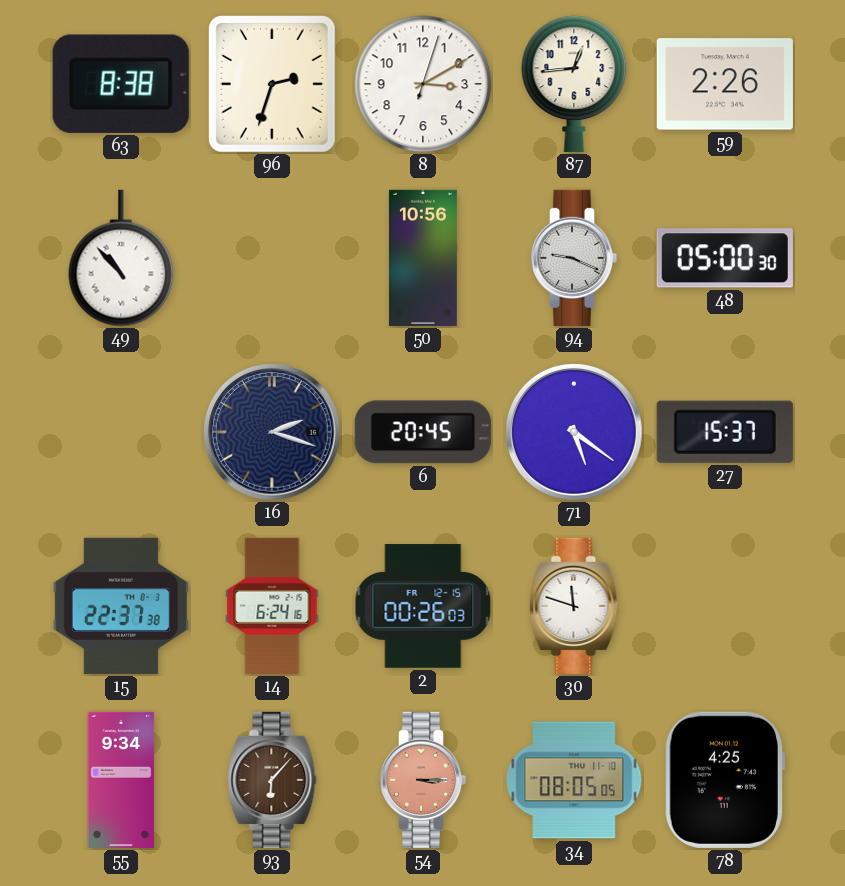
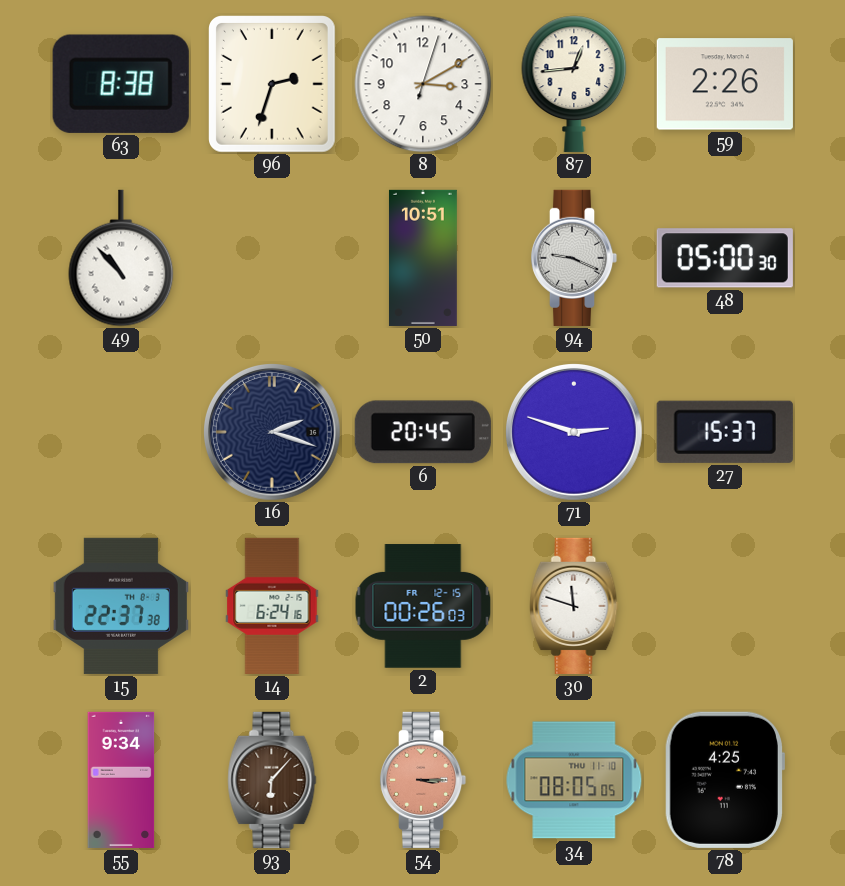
50: 10:56 -> 10:51
71: 5:21 -> 2:48
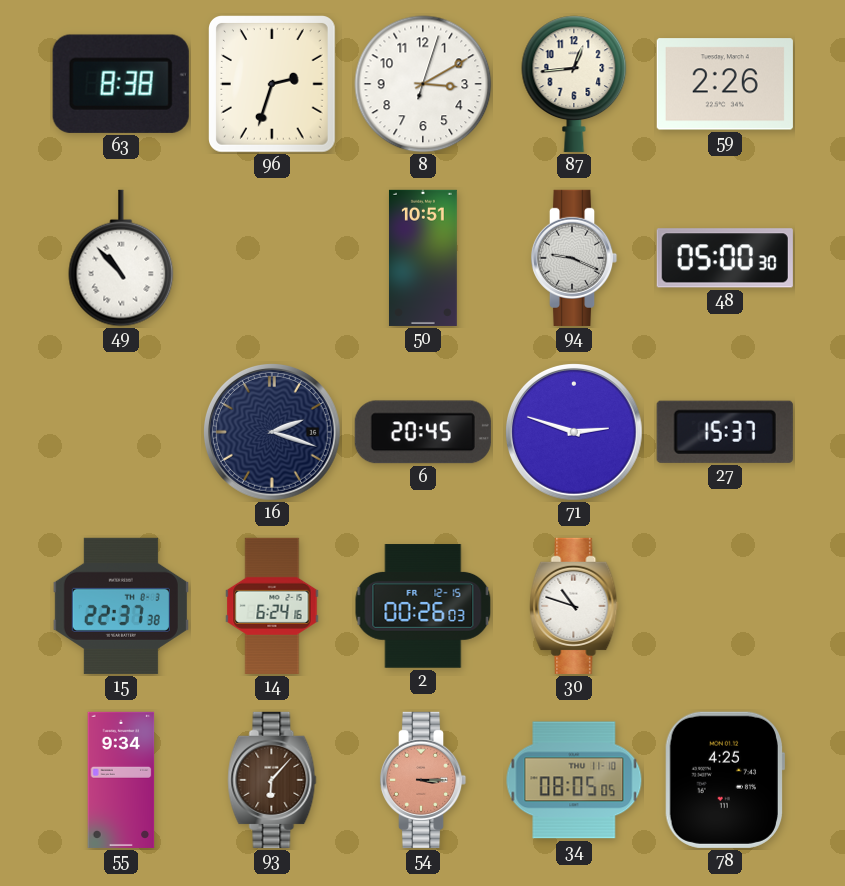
30: 11:48 -> 10:48
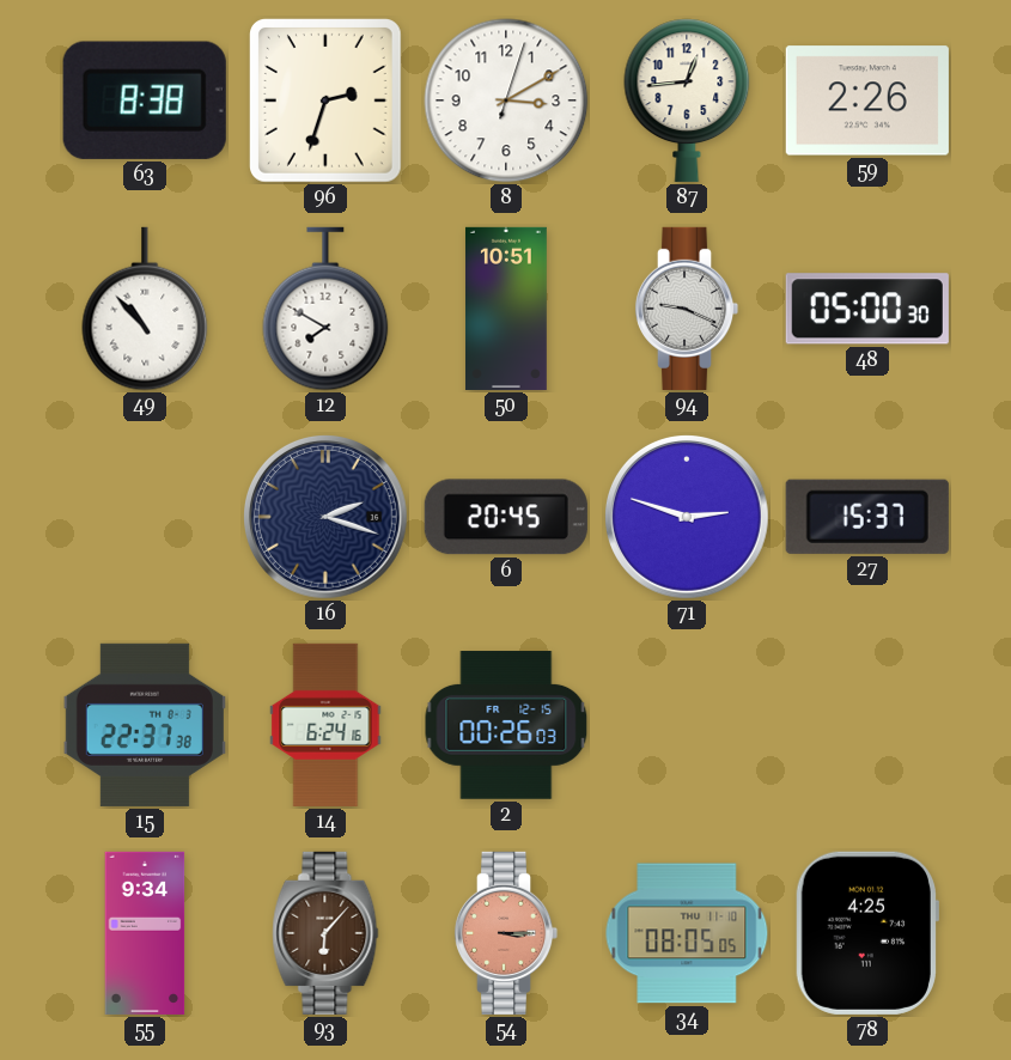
12: none -> 7:50
30: 10:48 -> none
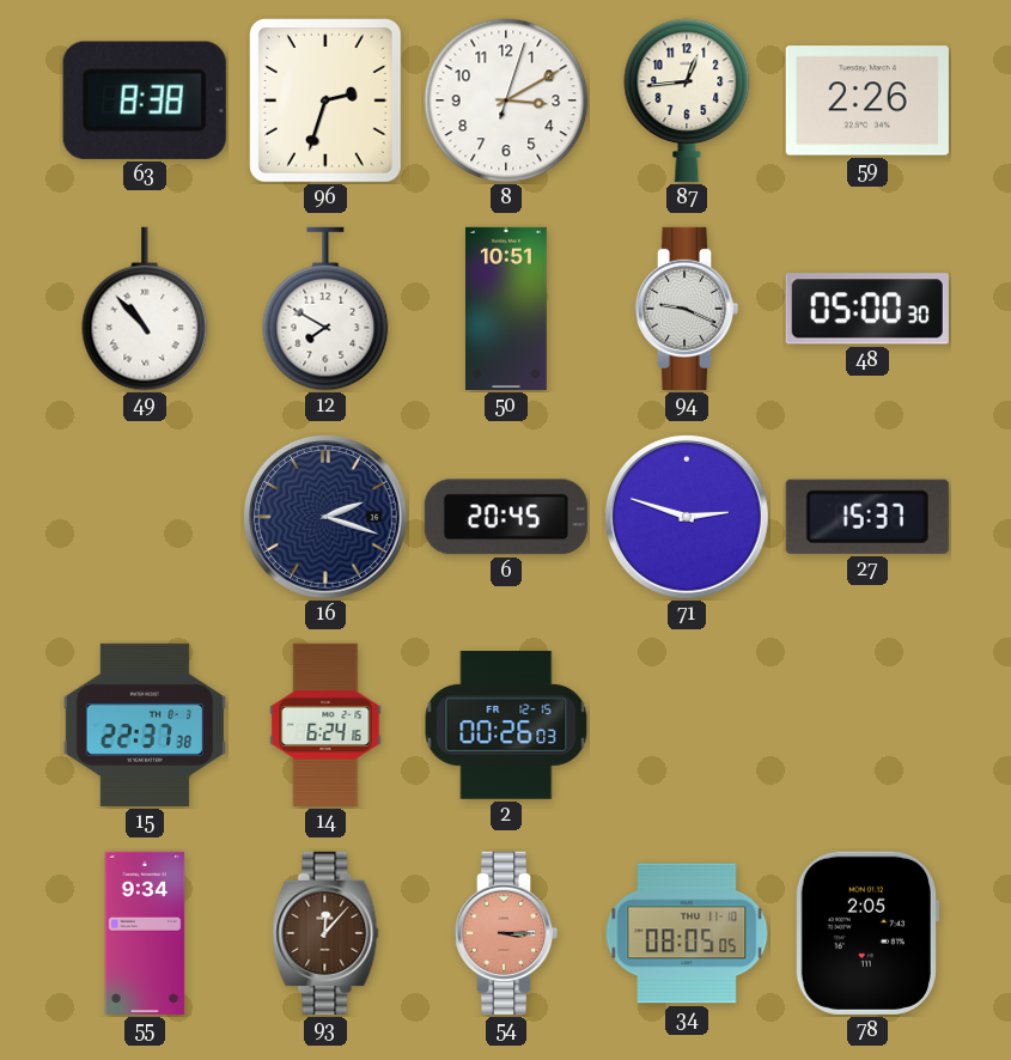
93: 6:07 -> 12:07
78: 4:25 -> 2:05
